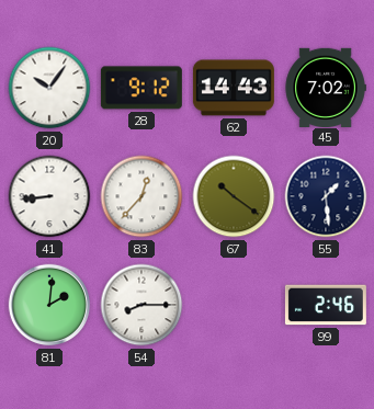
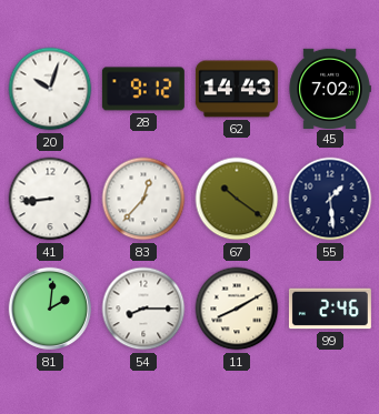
20: 10:06 -> 10:03
11: none -> 8:10
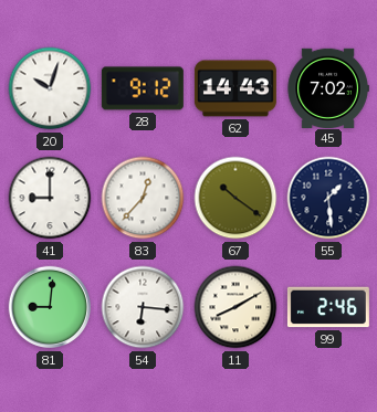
41: 8:44 -> 9:00
81: 2:01 -> 9:01
54: 8:15 -> 6:16
